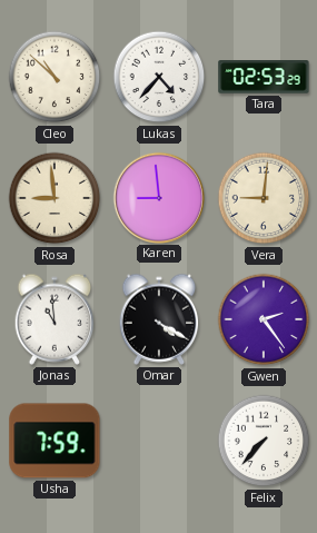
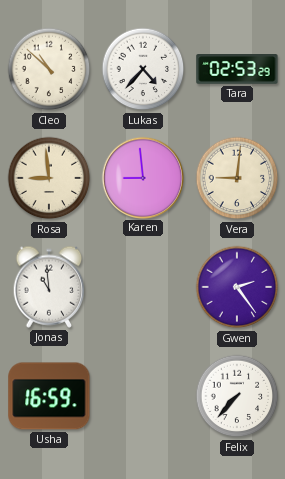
Omar: 4:20 -> none
Usha: 7:59 -> 16:59
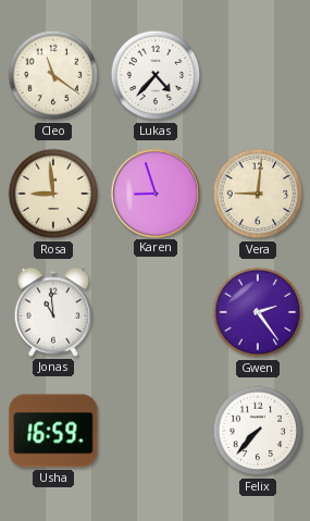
Cleo: 10:52 -> 11:21
Tara: 02:53 -> none
Karen: 8:59 -> 8:57
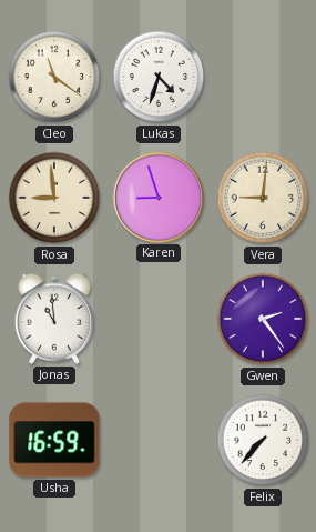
Lukas: 4:37 -> 4:33
